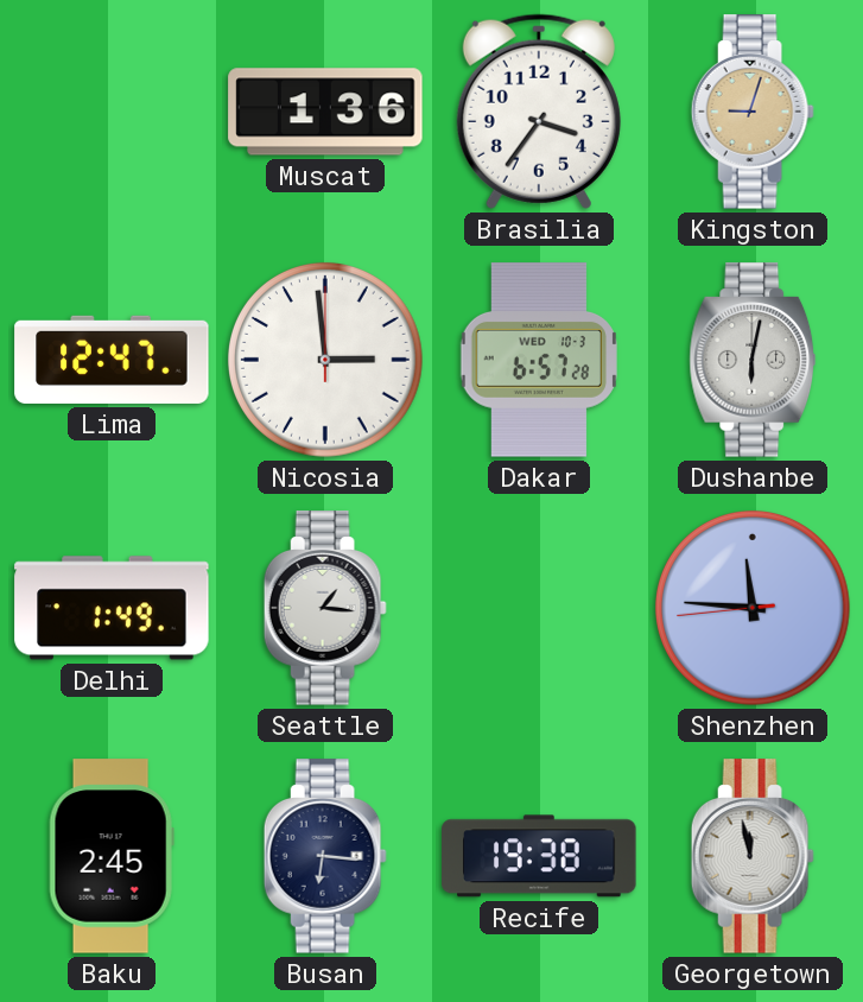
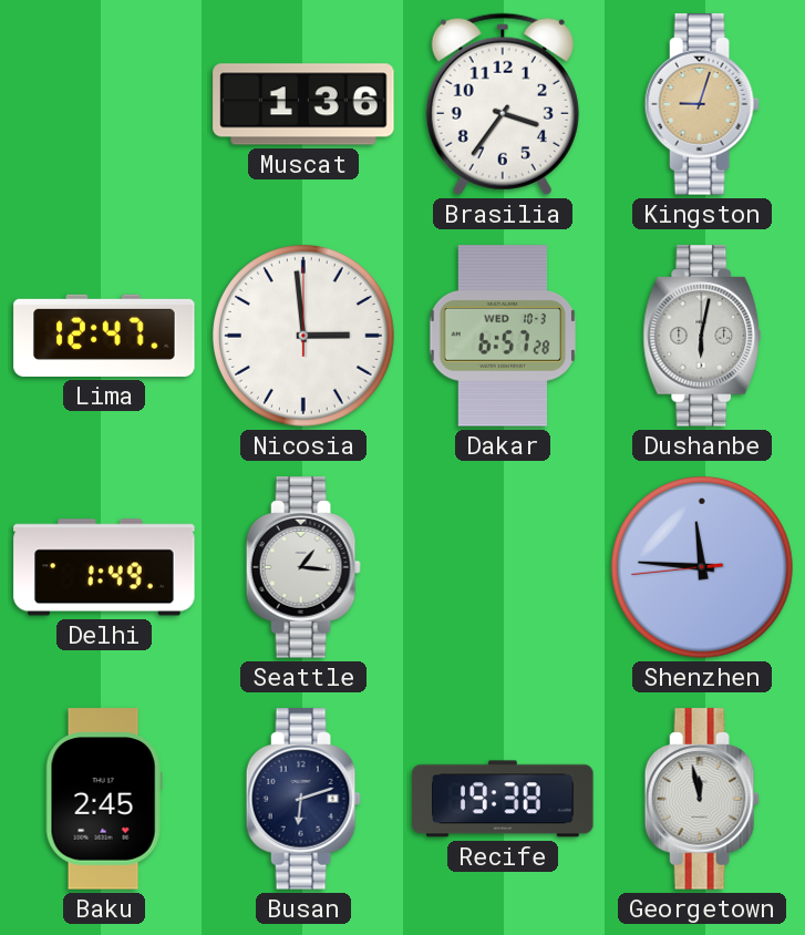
Busan: 6:16 -> 6:12
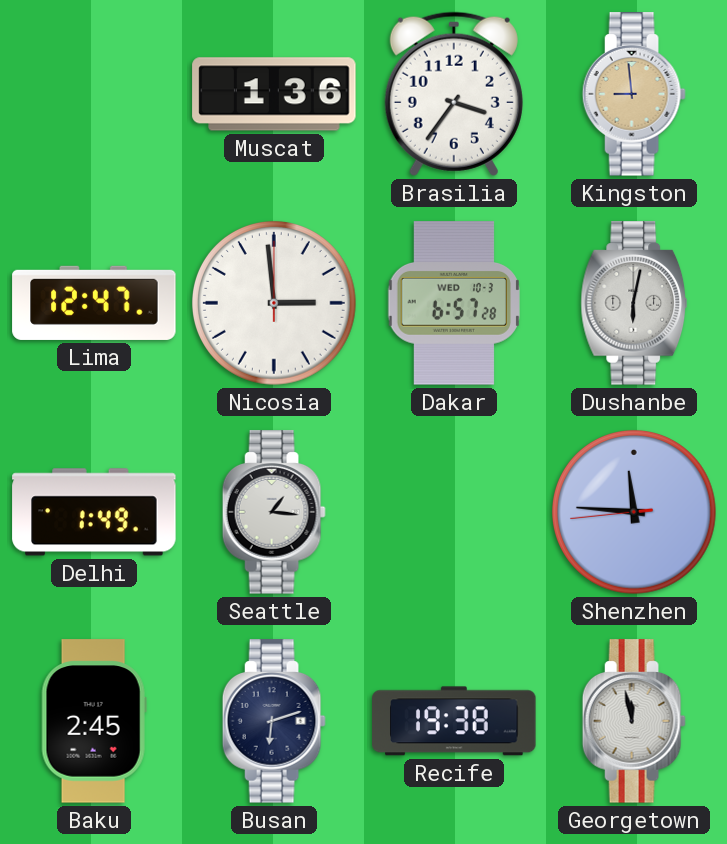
Kingston: 9:03 -> 8:59
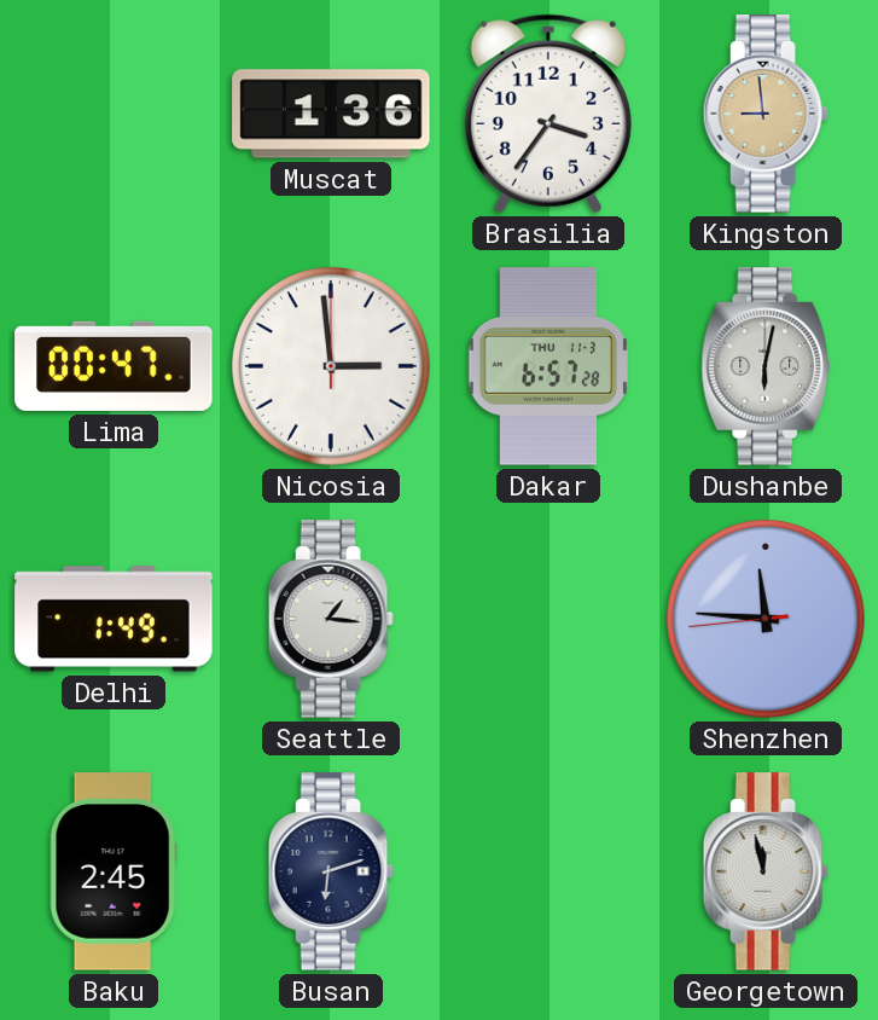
Lima: 12:47 -> 00:47
Dakar date: WED 10-3 -> THU 11-3
Recife: 19:38 -> none
